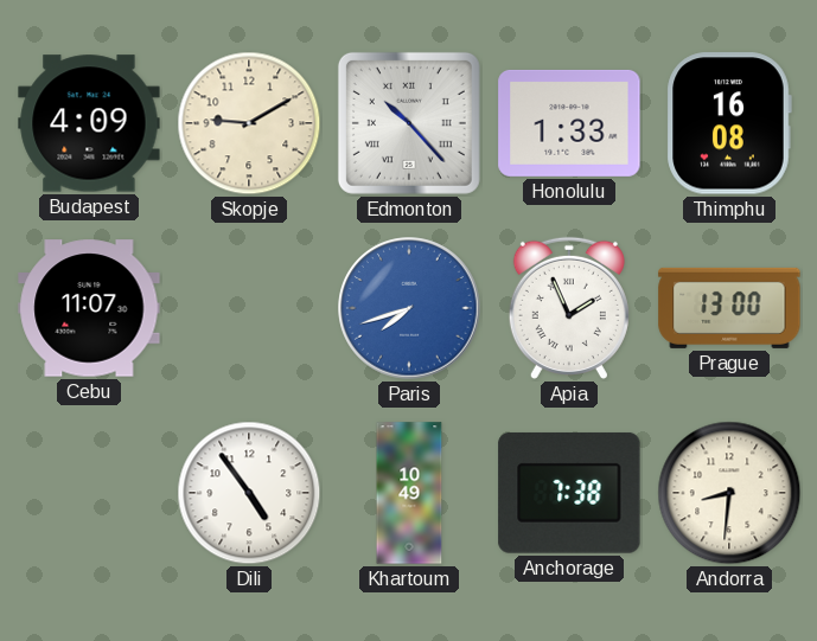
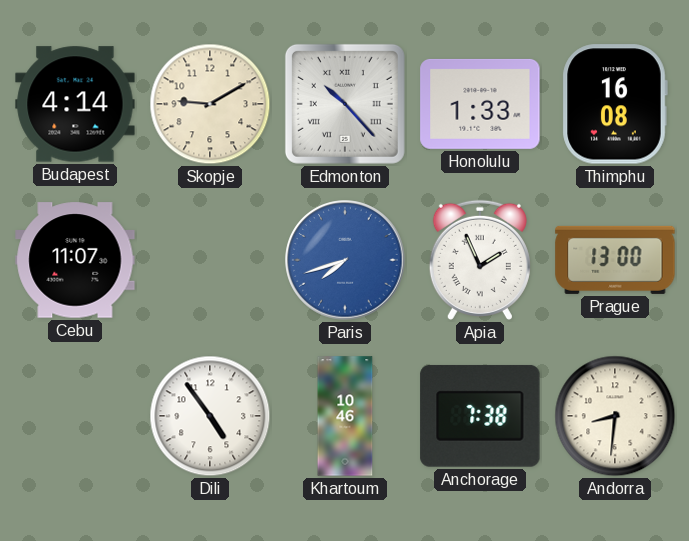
Budapest: 4:09 -> 4:14
Khartoum: 10:49 -> 10:46
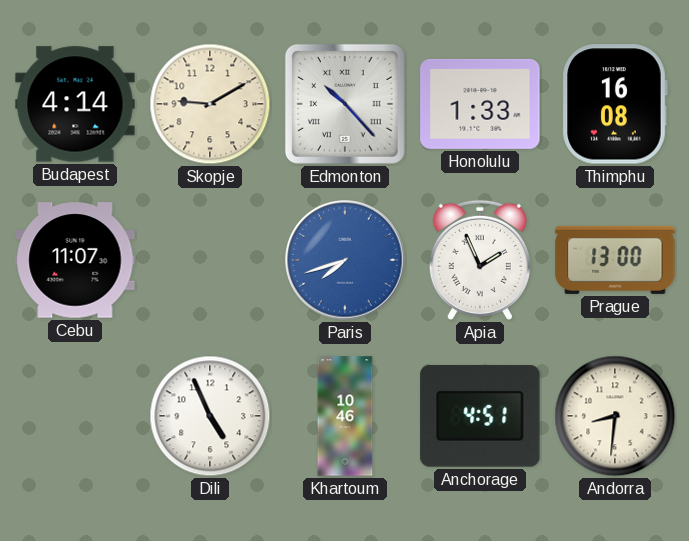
Dili: 4:54 -> 4:56
Anchorage: 7:38 -> 4:51
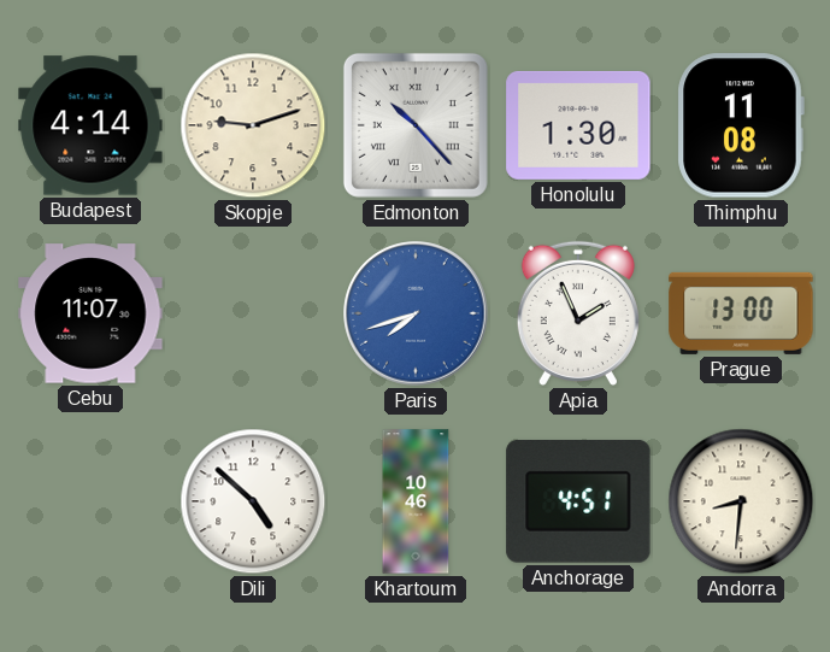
Skopje: 9:10 -> 9:12
Honolulu: 1:33 -> 1:30
Thimphu: 16:08 -> 11:08
Dili: 4:56 -> 4:52
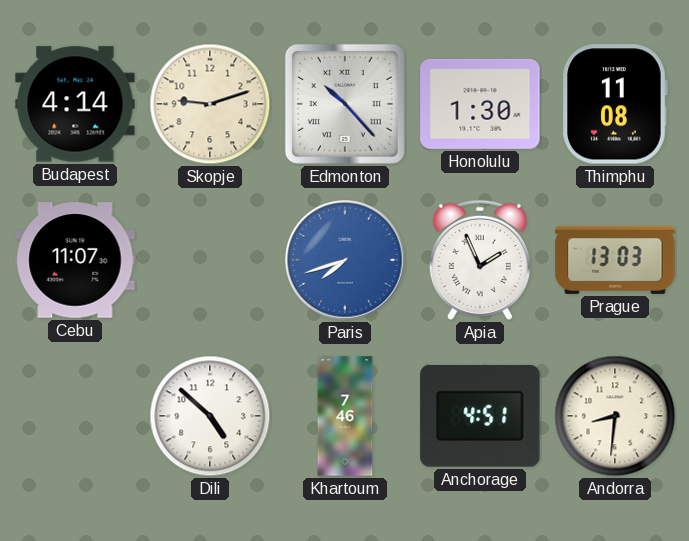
Prague: 13:00 -> 13:03
Khartoum: 10:46 -> 7:46
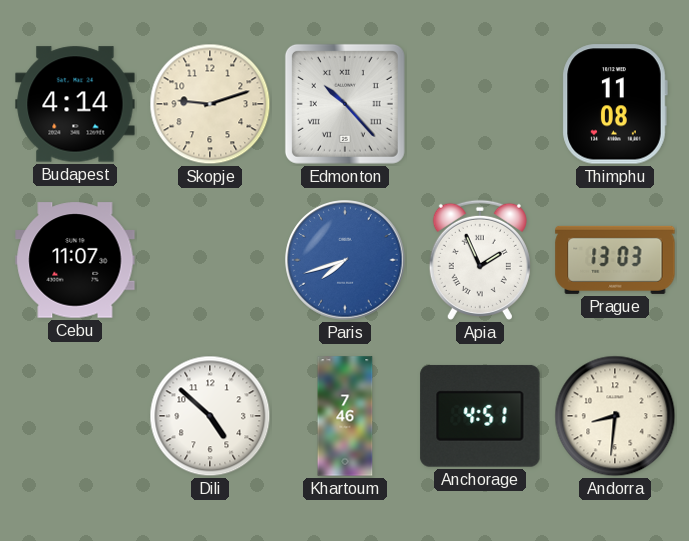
Honolulu: 1:30 -> none
